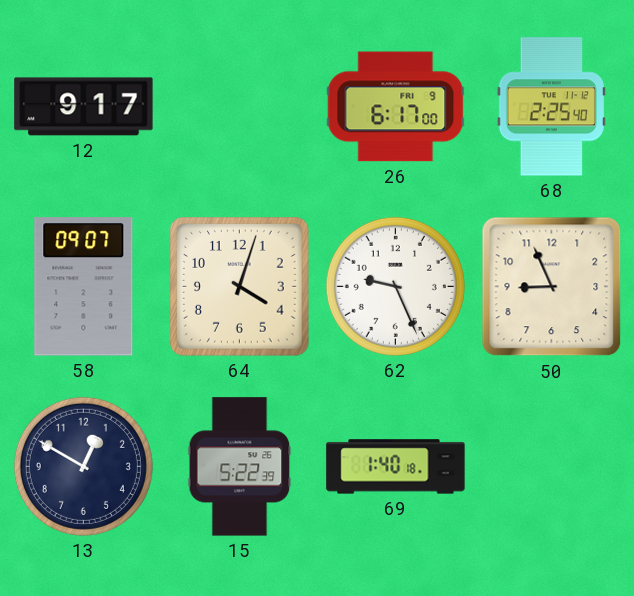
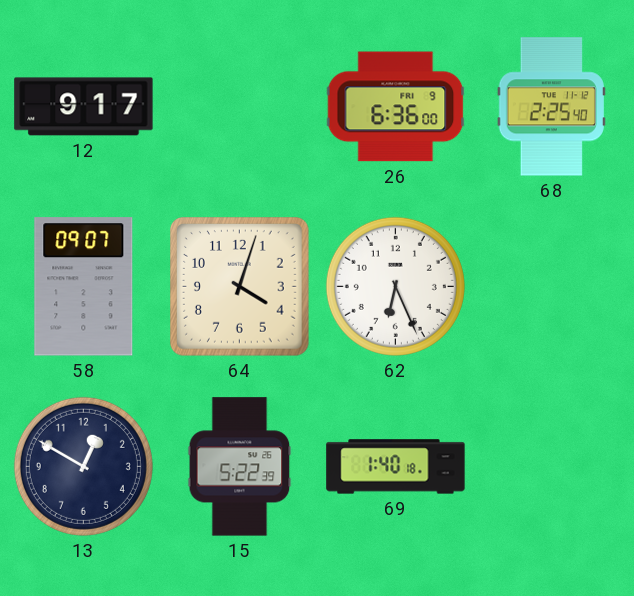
26: 6:17 -> 6:36
62: 9:26 -> 6:26
50: 8:56 -> none
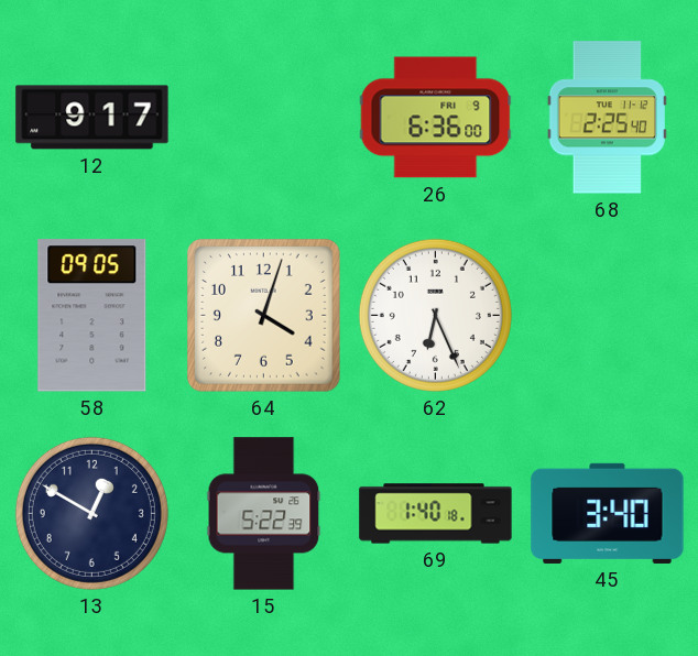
58: 09:07 -> 09:05
45: none -> 3:40
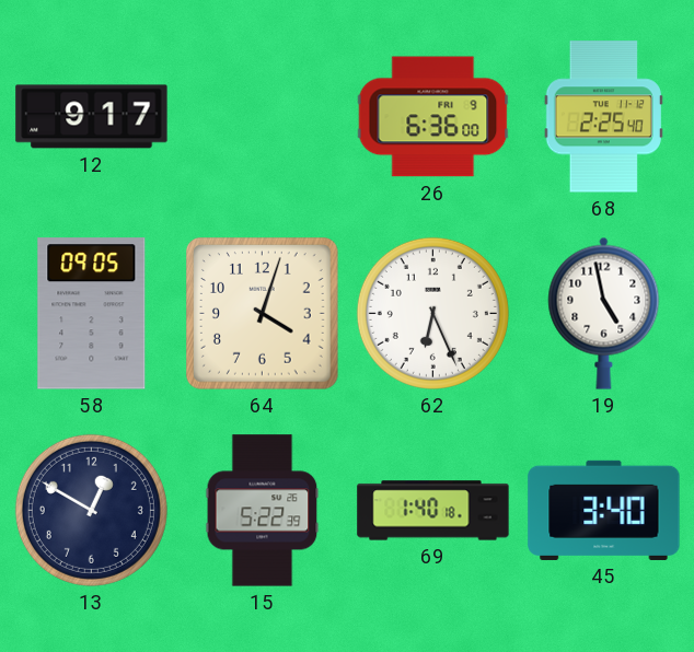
19: none -> 4:58
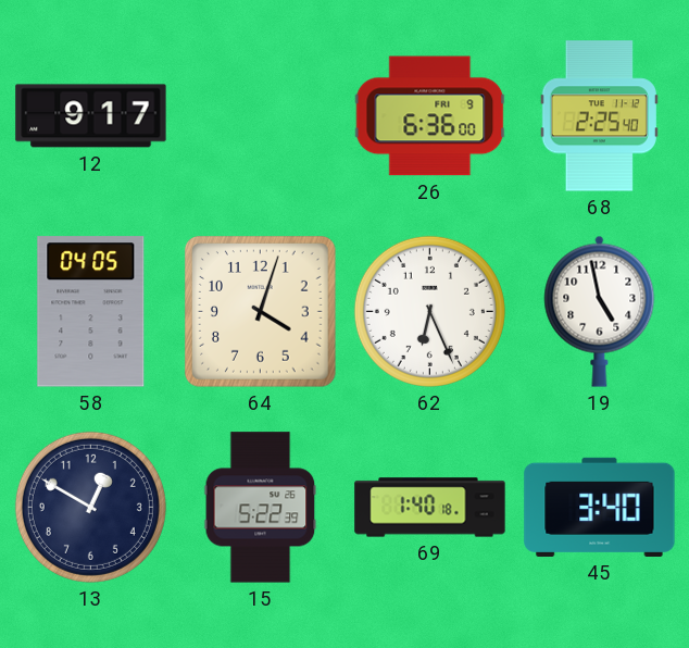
58: 09:05 -> 04:05
